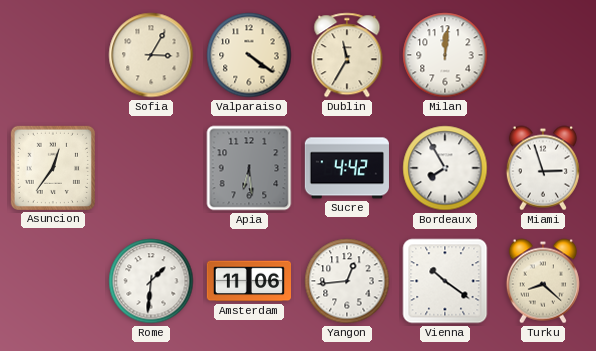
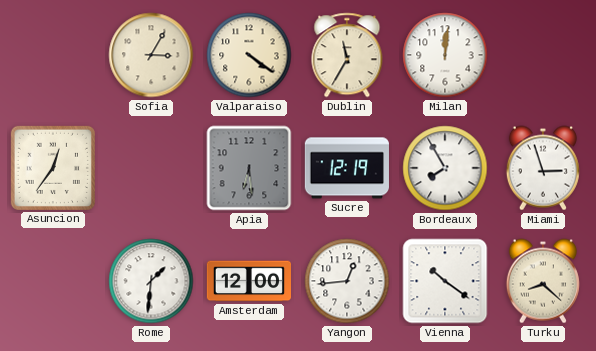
Sucre: 4:42 -> 12:19
Amsterdam: 11:06 -> 12:00
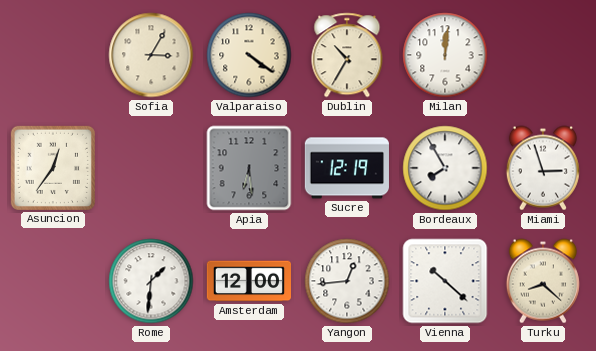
Dublin: 11:35 -> 10:35
Vienna: 10:21 -> 10:22
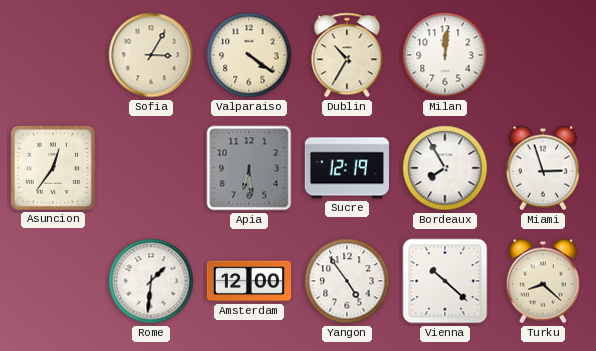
Yangon: 12:44 -> 4:54
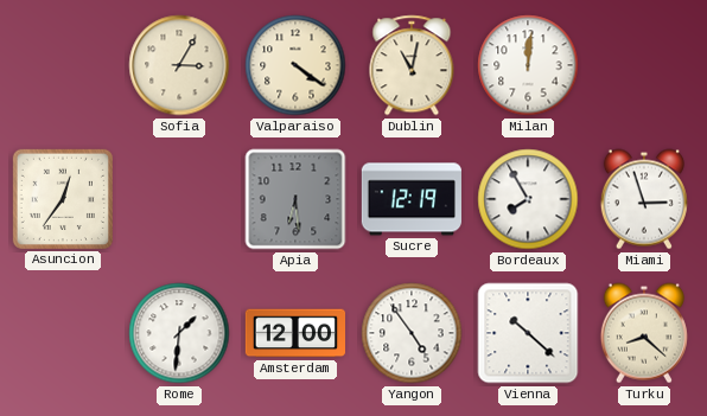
Dublin: 10:35 -> 11:02
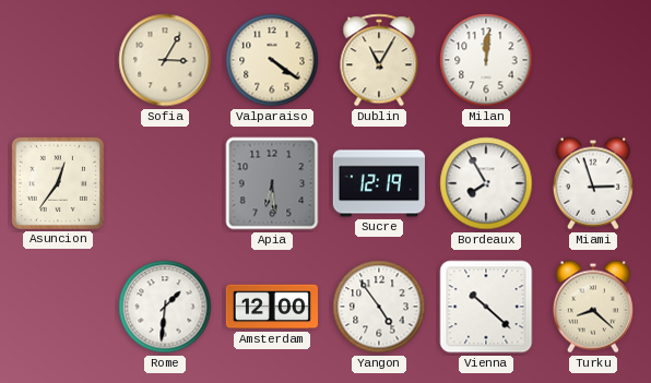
Dublin: 11:02 -> 11:05
